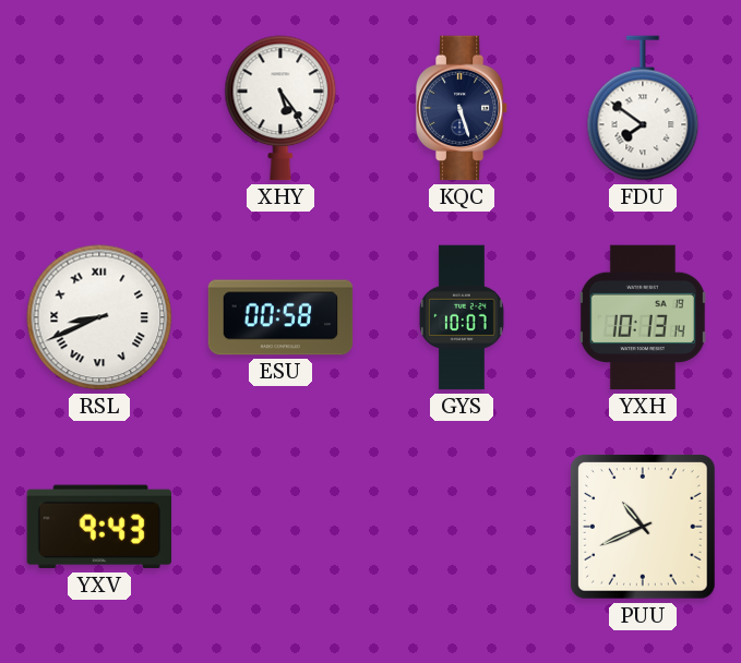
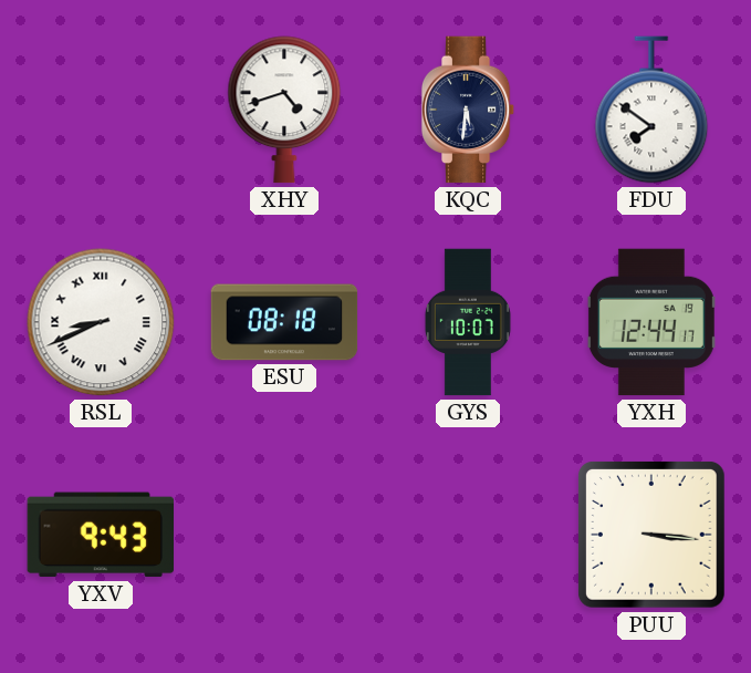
XHY: 5:24 -> 4:42
KQC: 5:27 -> 5:31
ESU: 00:58 -> 08:18
YXH: 10:13 -> 12:44
PUU: 10:41 -> 3:16
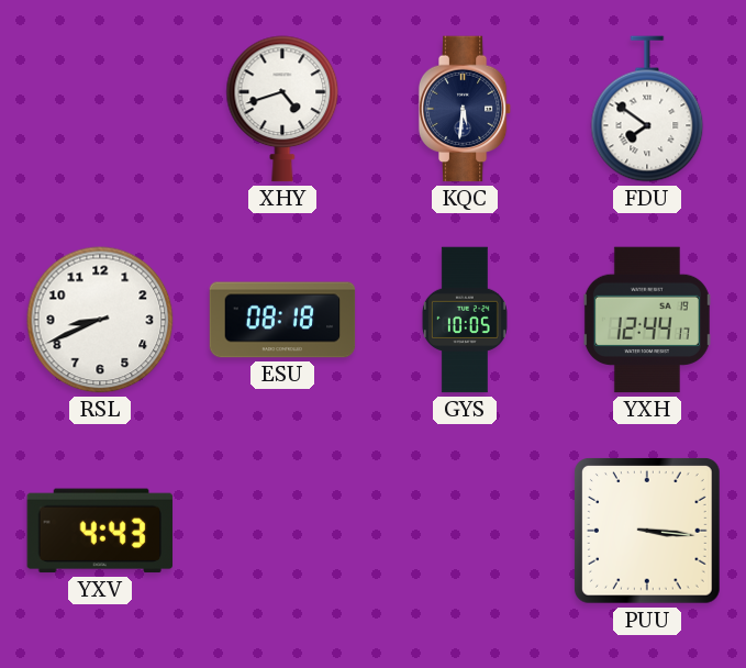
RSL numerals: Roman -> Arabic
GYS: 10:07 -> 10:05
YXV: 9:43 -> 4:43
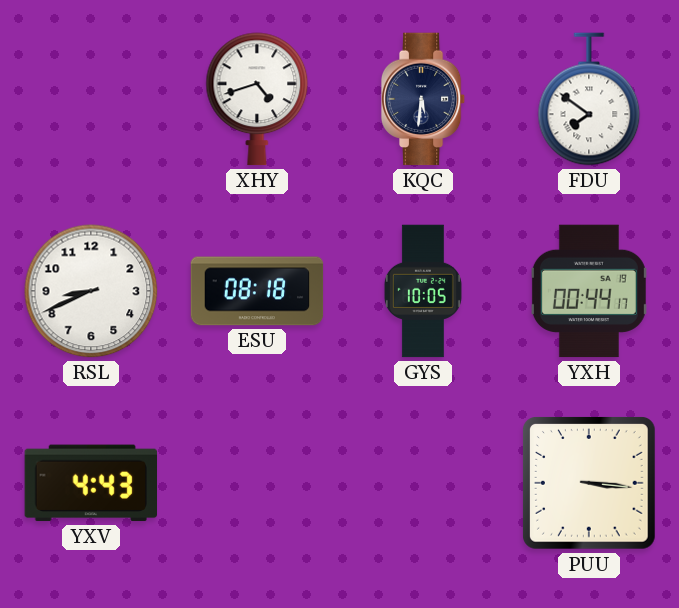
YXH: 12:44 -> 00:44
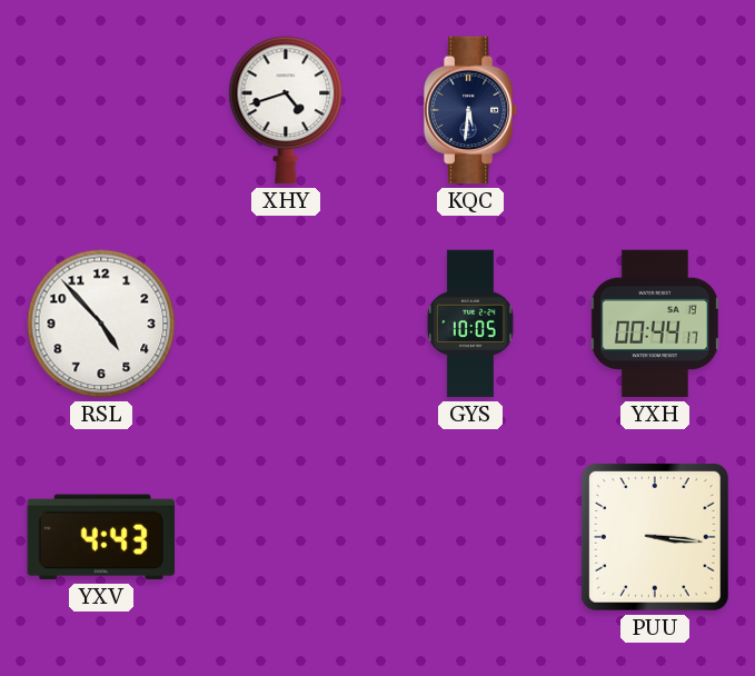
FDU: 7:51 -> none
RSL: 8:41 -> 4:53
ESU: 08:18 -> none
